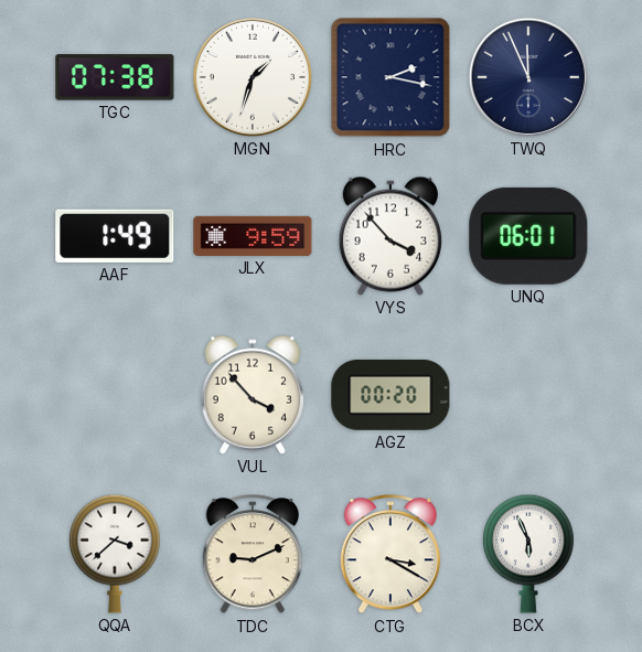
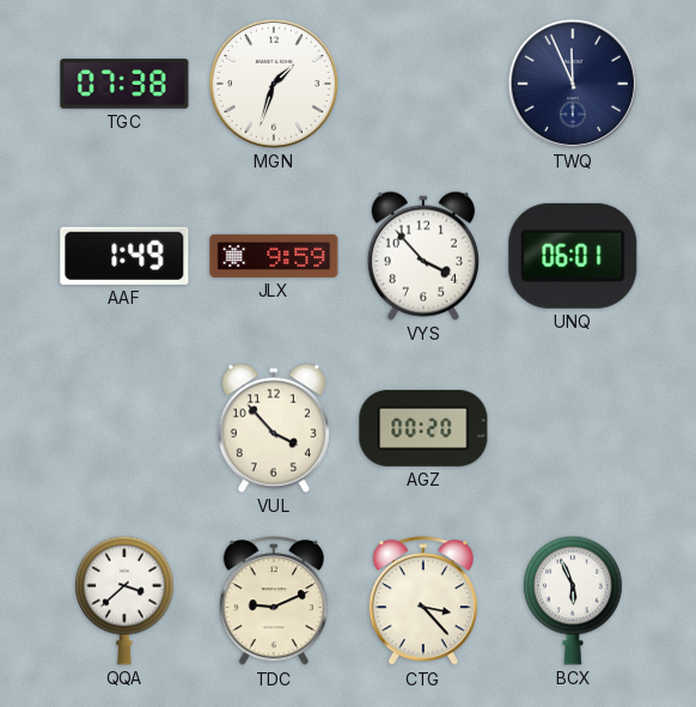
HRC: 2:17 -> none
CTG: 3:20 -> 3:23
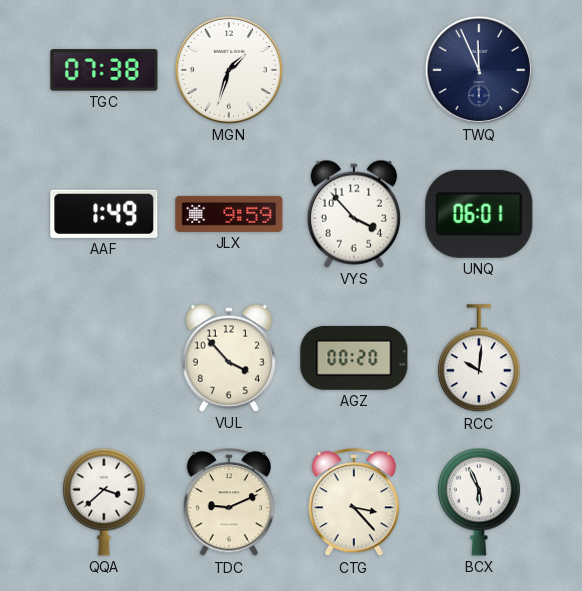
RCC: none -> 10:01
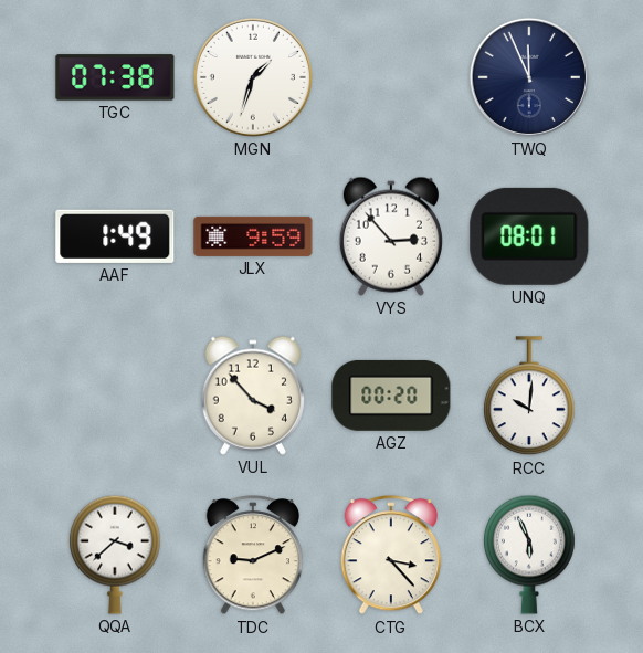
VYS: 3:53 -> 2:53
UNQ: 06:01 -> 08:01
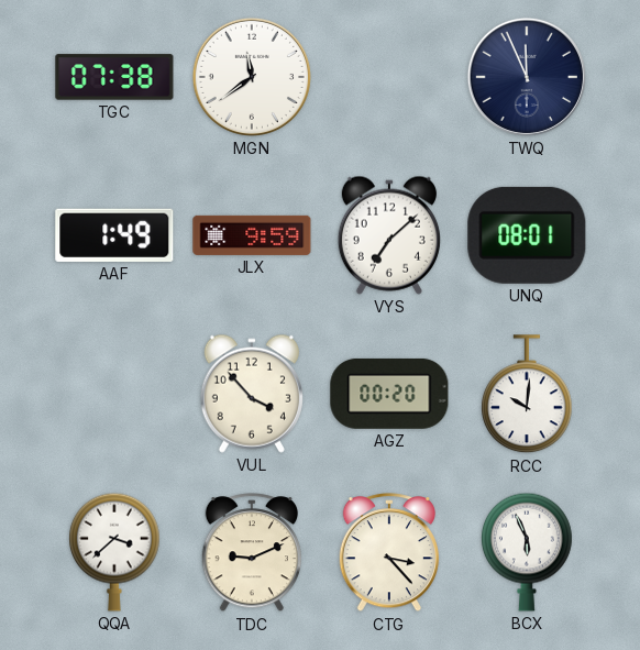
MGN: 1:33 -> 11:39
VYS: 2:53 -> 7:08
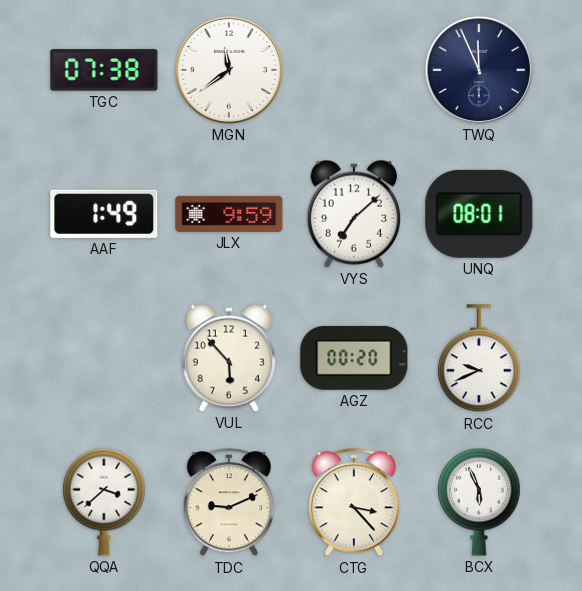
VUL: 3:53 -> 5:53
RCC: 10:01 -> 9:41
